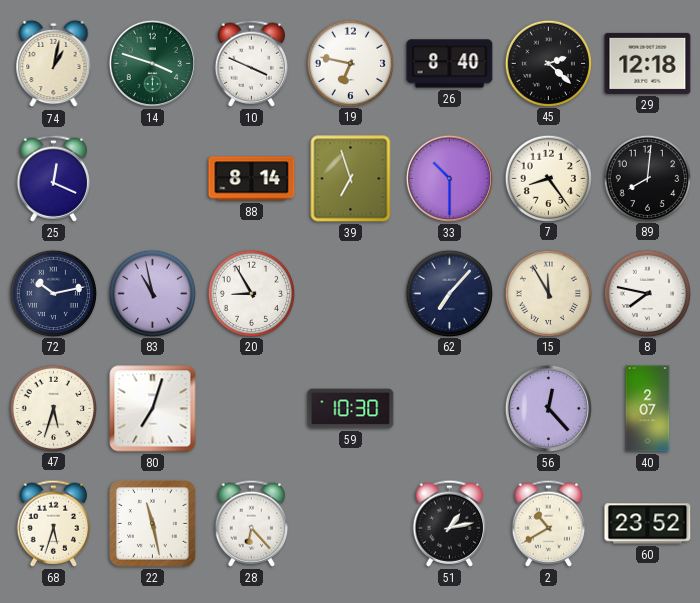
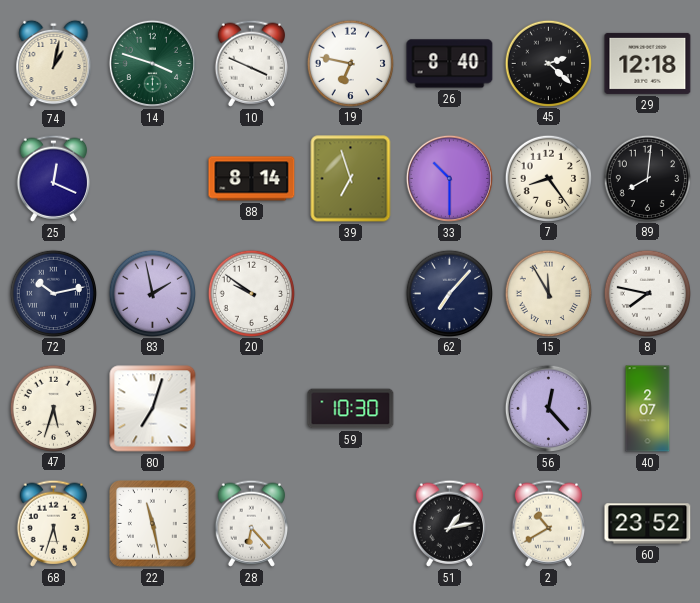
83: 10:58 -> 1:58
20: 8:55 -> 9:51
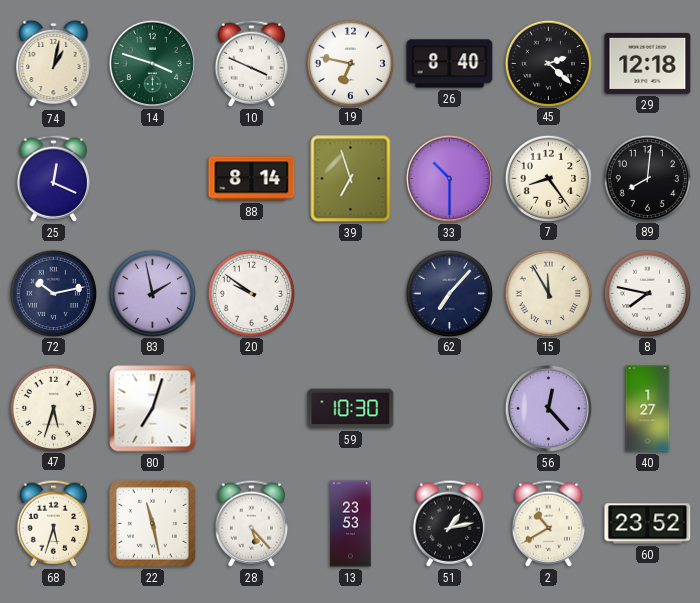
40: 2:07 -> 1:27
28: 6:23 -> 5:23
13: none -> 23:53
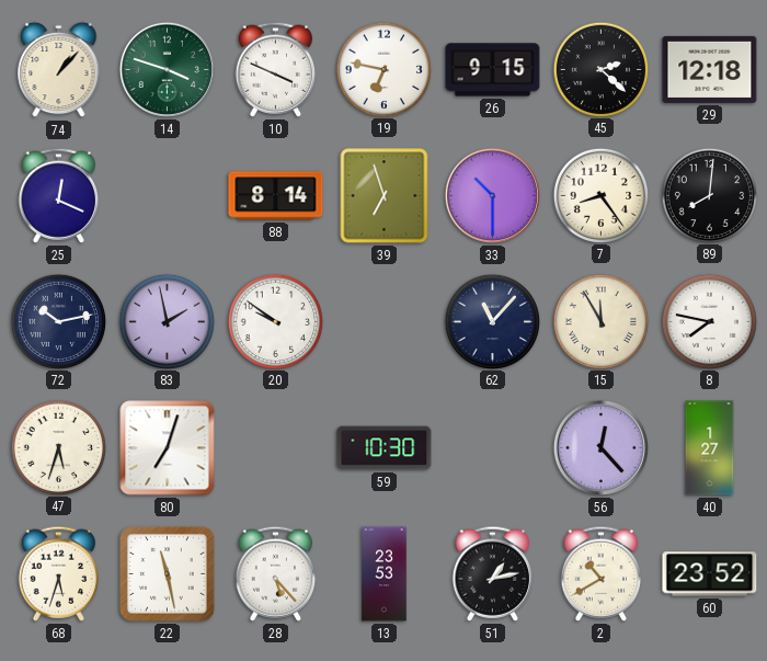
74: 1:02 -> 1:07
26: 8:40 -> 9:15
62: 7:07 -> 11:07
